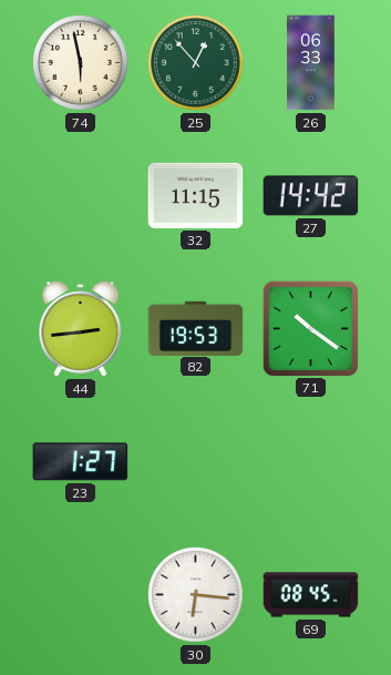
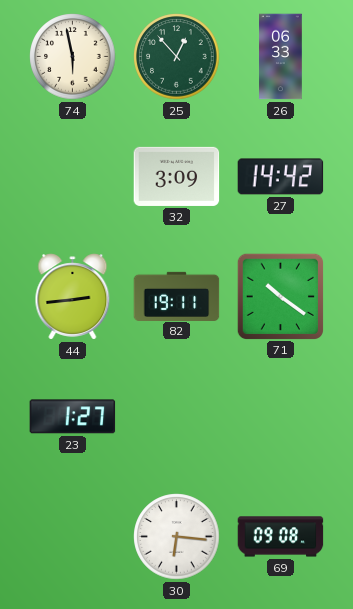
32: 11:15 -> 3:09
82: 19:53 -> 19:11
69: 08:45 -> 09:08
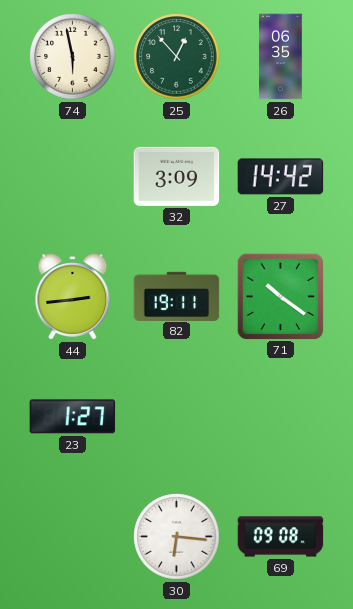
26: 06:33 -> 06:35
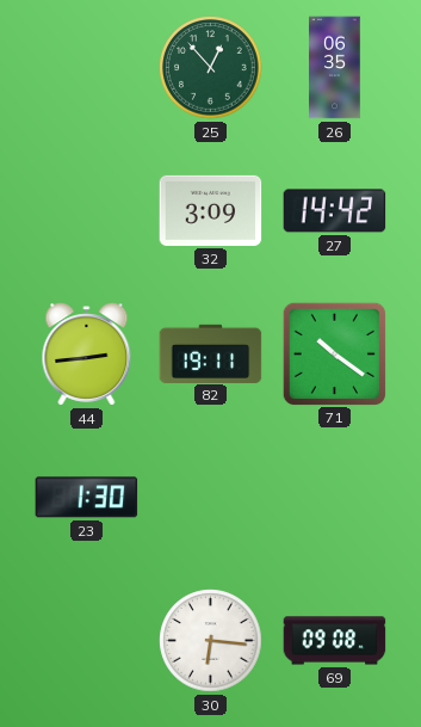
74: 5:58 -> none
23: 1:27 -> 1:30
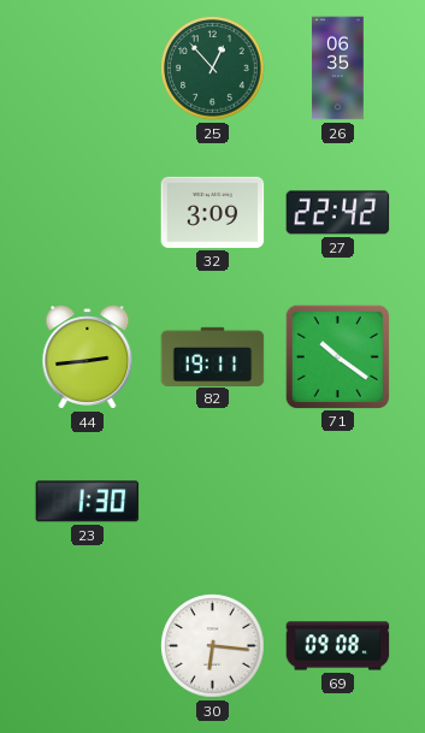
27: 14:42 -> 22:42
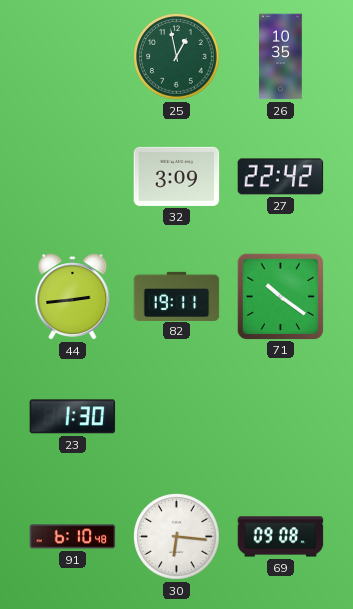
25: 12:53 -> 12:58
26: 06:35 -> 10:35
91: none -> 6:10
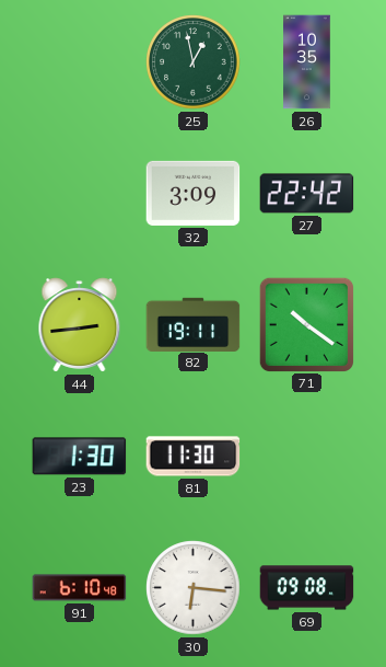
81: none -> 11:30
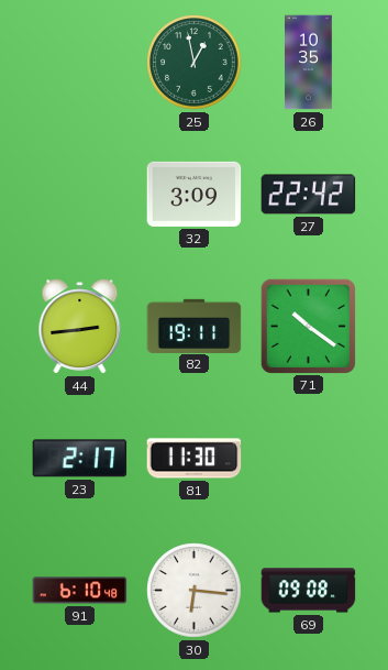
23: 1:30 -> 2:17
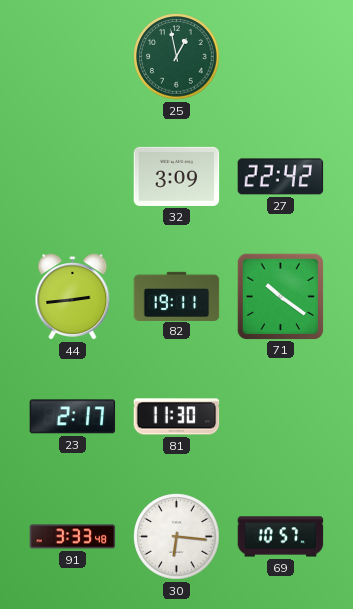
26: 10:35 -> none
91: 6:10 -> 3:33
69: 09:08 -> 10:57
